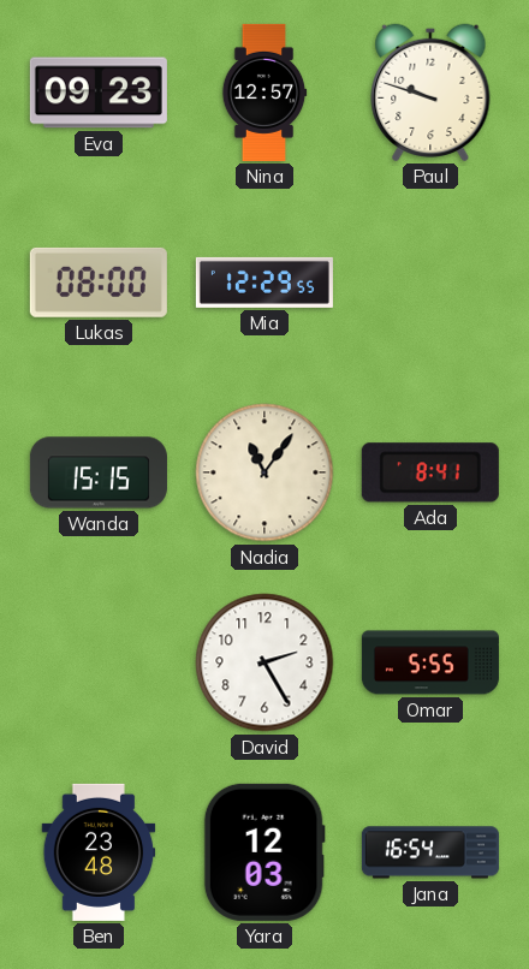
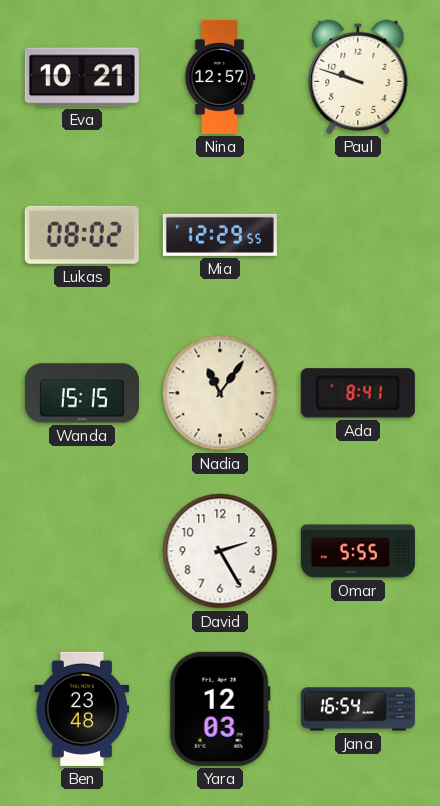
Eva: 09:23 -> 10:21
Lukas: 08:00 -> 08:02
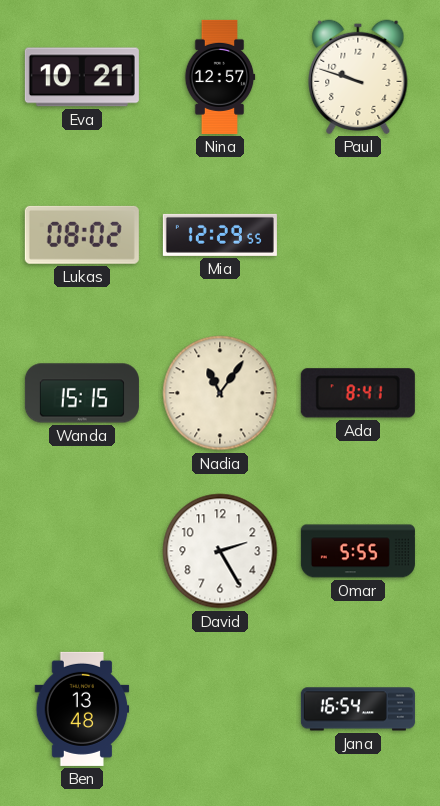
Ben: 23:48 -> 13:48
Yara: 12:03 -> none
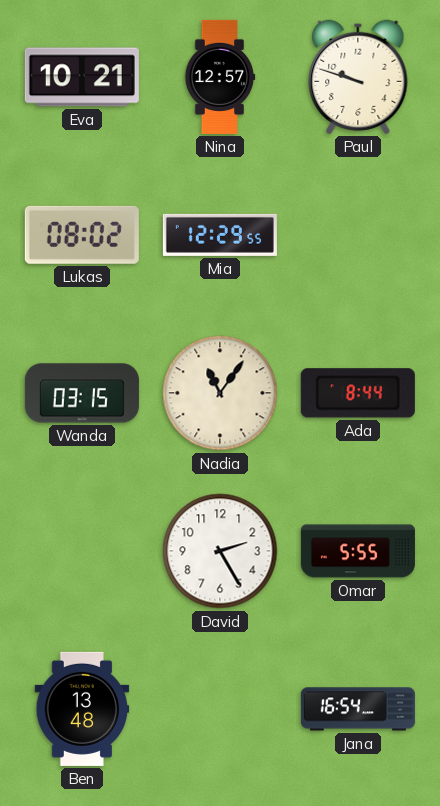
Wanda: 15:15 -> 03:15
Ada: 8:41 -> 8:44
